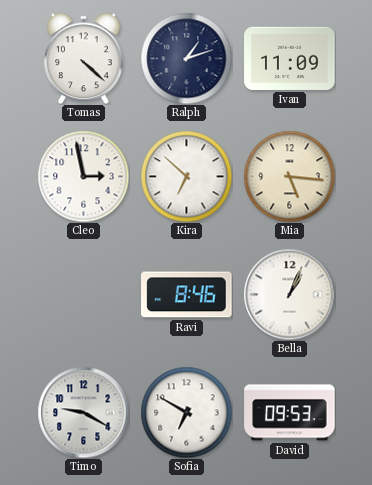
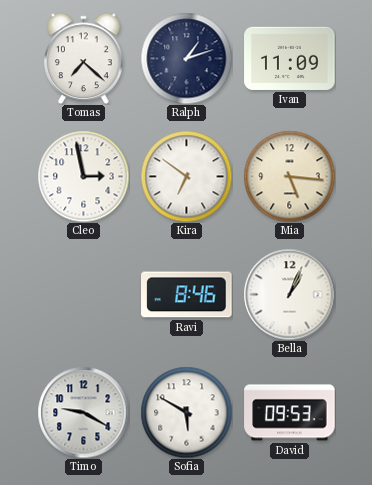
Tomas: 4:22 -> 7:22
Kira: 6:52 -> 6:51
Sofia: 6:50 -> 5:50
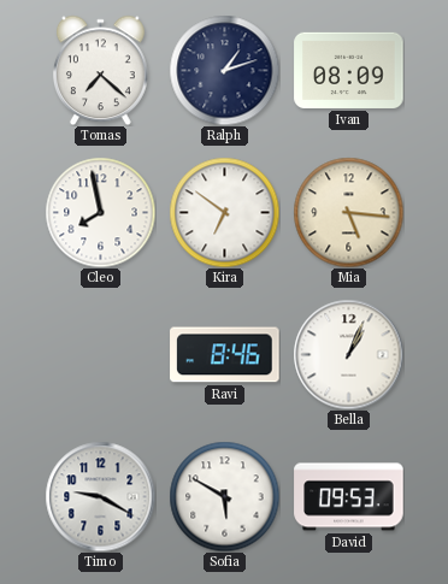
Ivan: 11:09 -> 08:09
Cleo: 2:58 -> 7:58
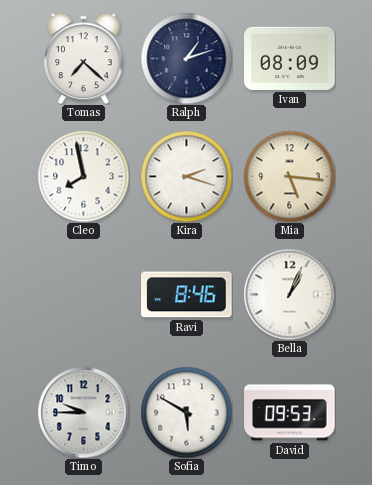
Kira: 6:51 -> 2:18
Timo: 9:20 -> 9:45
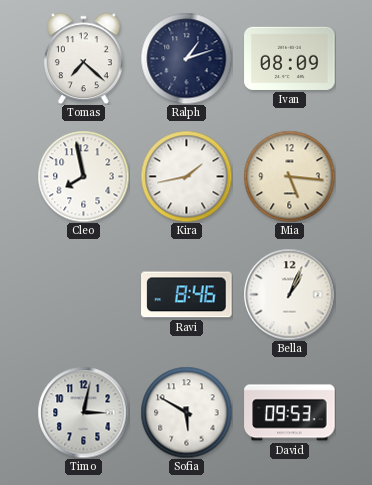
Kira: 2:18 -> 1:43
Timo: 9:45 -> 3:02
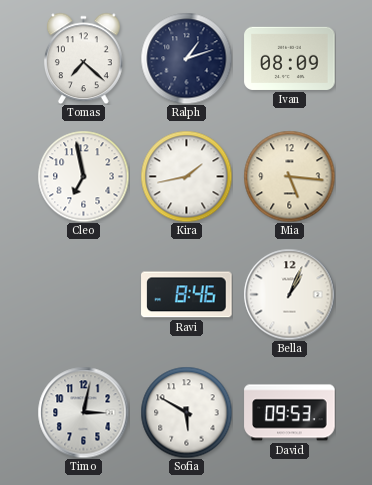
Cleo: 7:58 -> 6:58
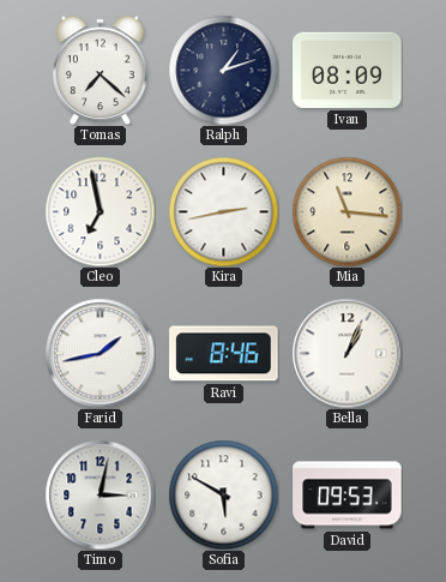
Kira: 1:43 -> 2:43
Mia: 5:16 -> 11:16
Farid: none -> 1:43
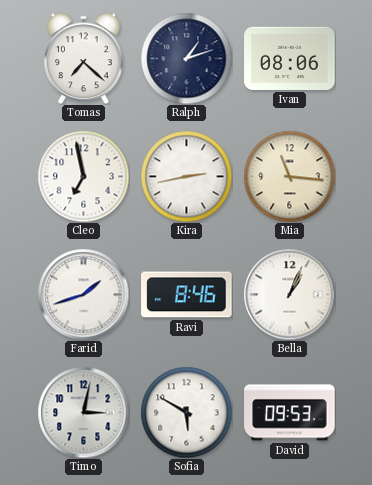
Ivan: 08:09 -> 08:06
Farid: 1:43 -> 1:42
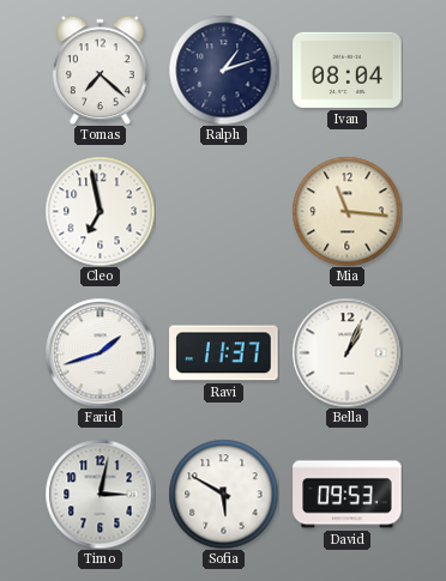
Ivan: 08:06 -> 08:04
Kira: 2:43 -> none
Ravi: 8:46 -> 11:37
